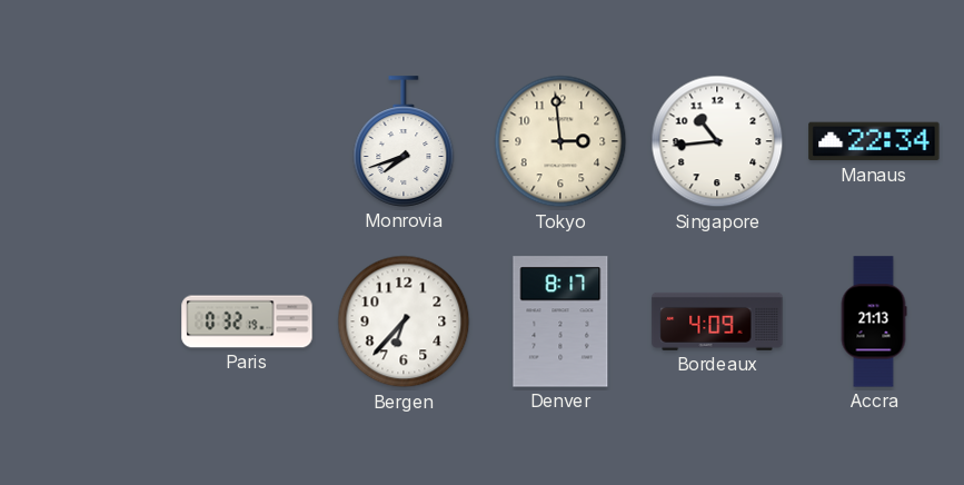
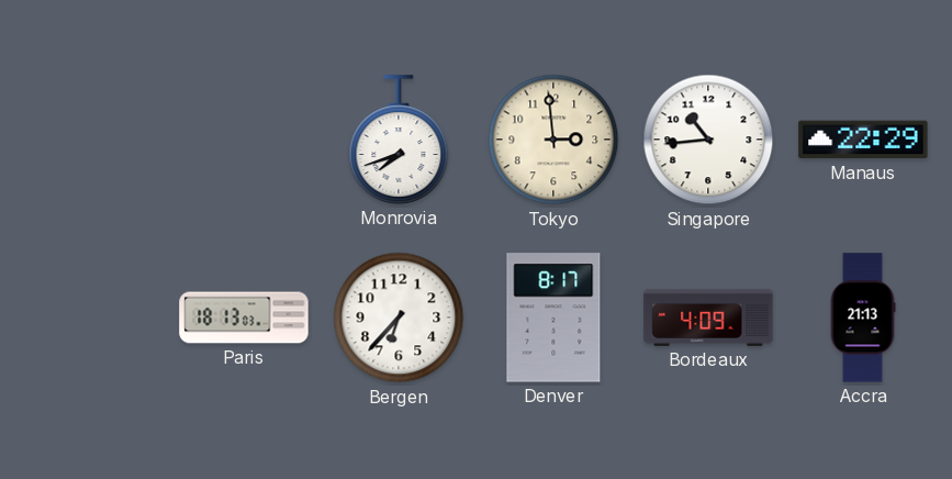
Manaus: 22:34 -> 22:29
Paris: 0:32 -> 18:13
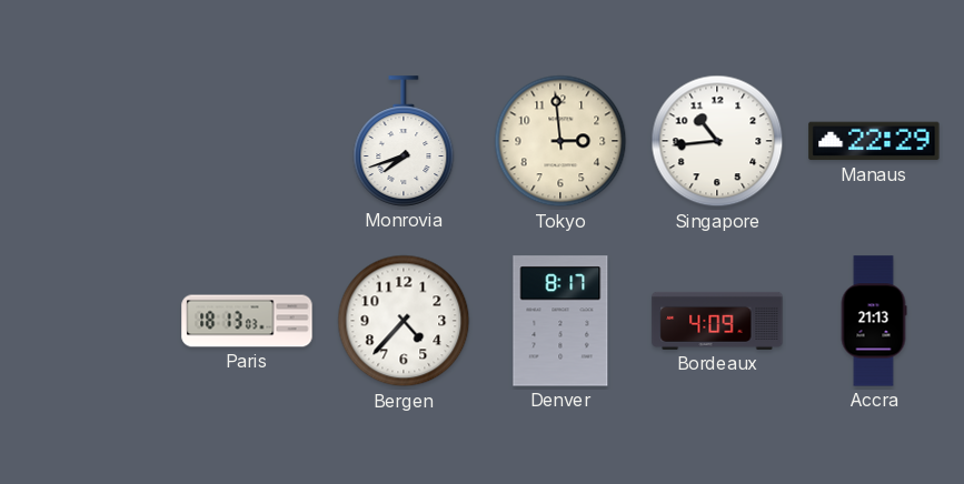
Bergen: 6:37 -> 4:37
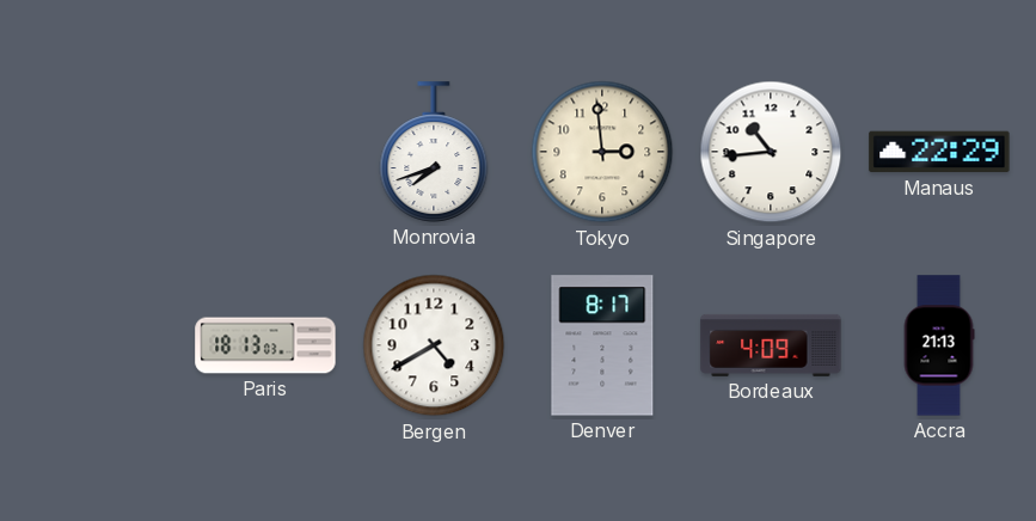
Bergen: 4:37 -> 4:40
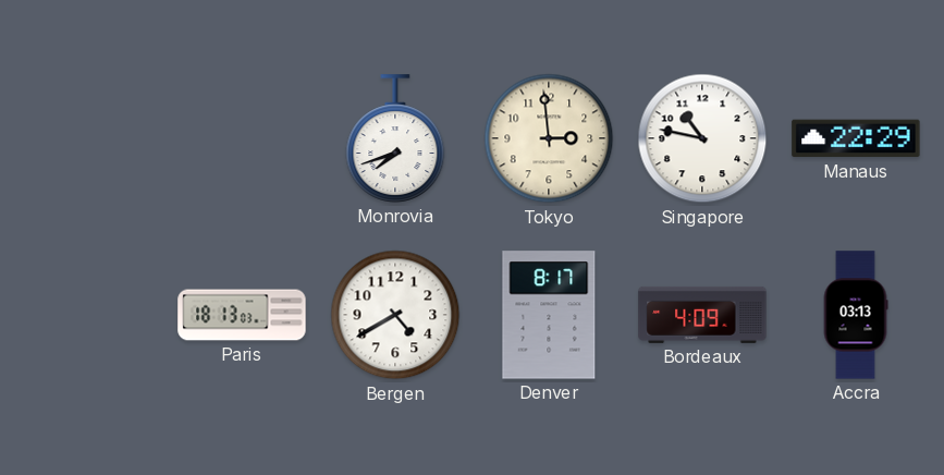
Singapore: 10:44 -> 10:47
Accra: 21:13 -> 03:13
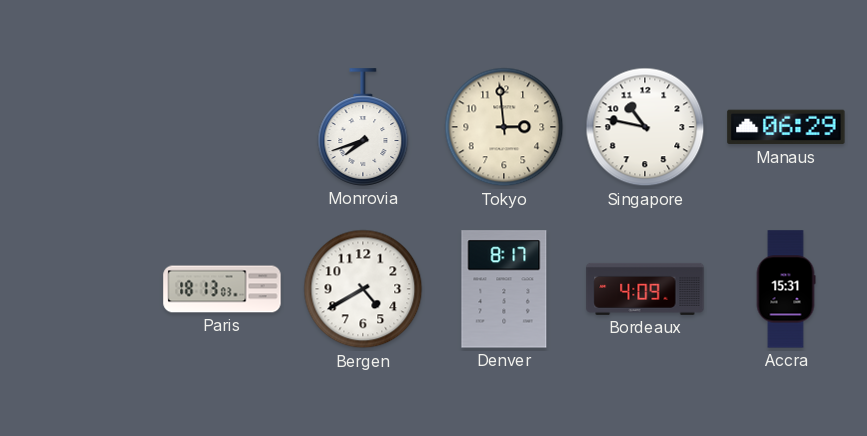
Manaus: 22:29 -> 06:29
Accra: 03:13 -> 15:31
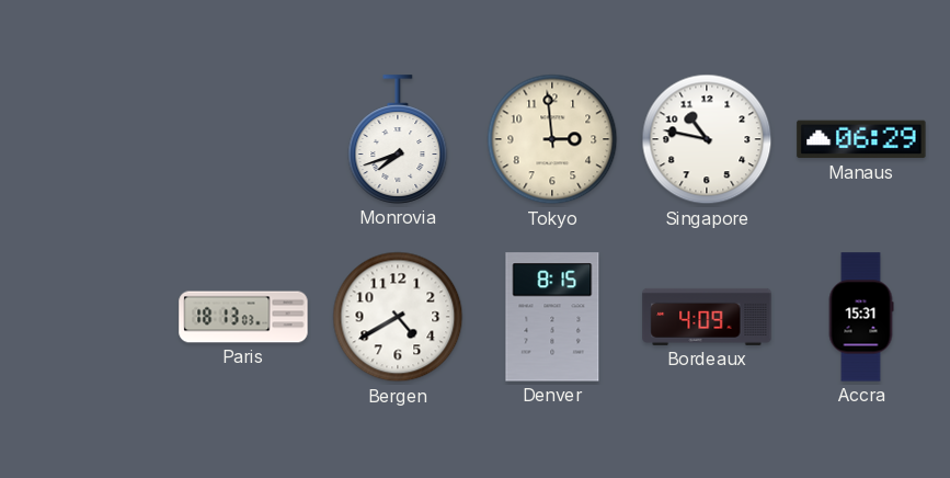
Denver: 8:17 -> 8:15
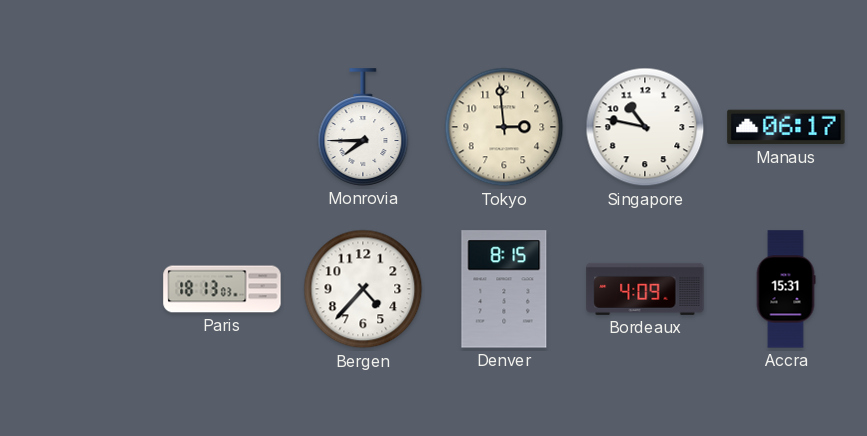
Monrovia: 7:42 -> 7:45
Manaus: 06:29 -> 06:17
Bergen: 4:40 -> 4:37
